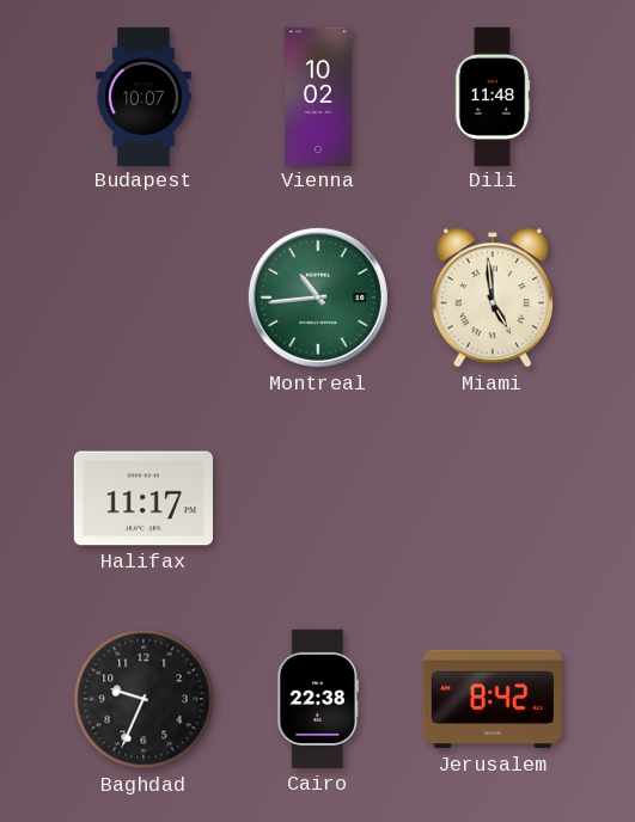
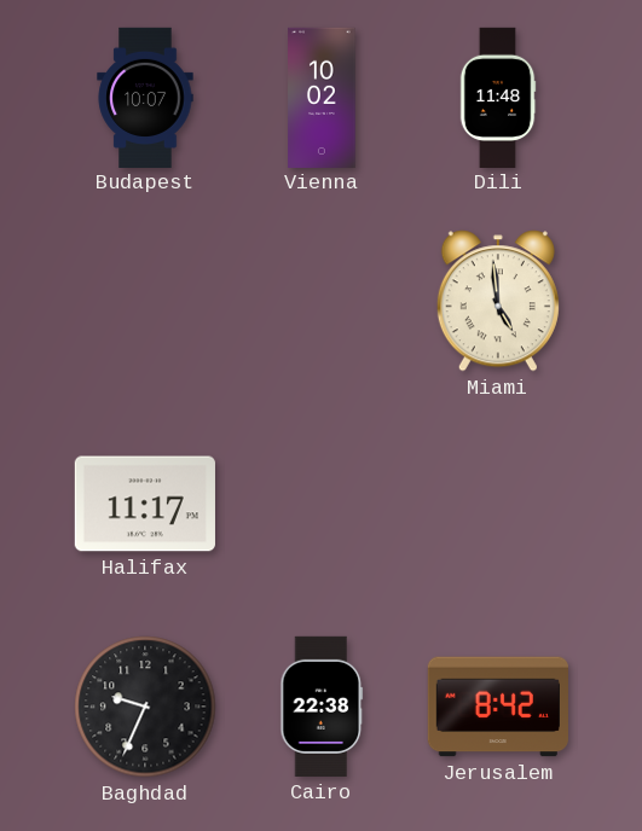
Montreal: 10:44 -> none
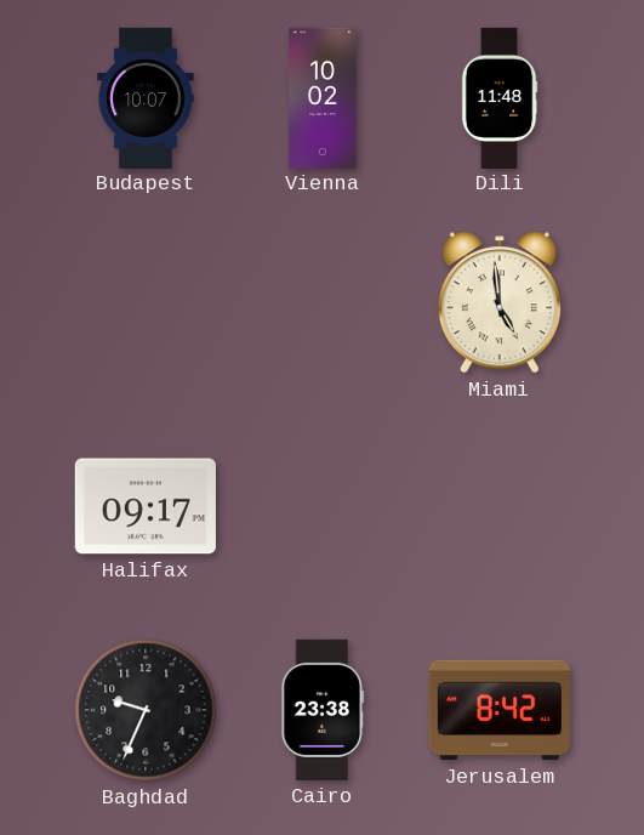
Halifax: 11:17 -> 09:17
Cairo: 22:38 -> 23:38
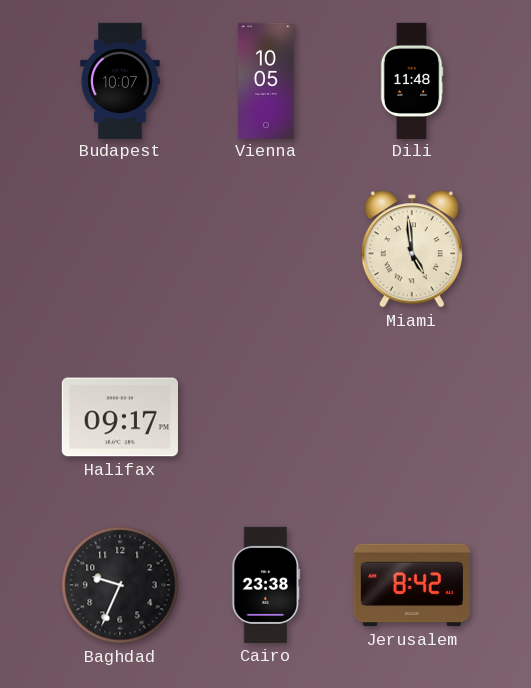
Vienna: 10:02 -> 10:05
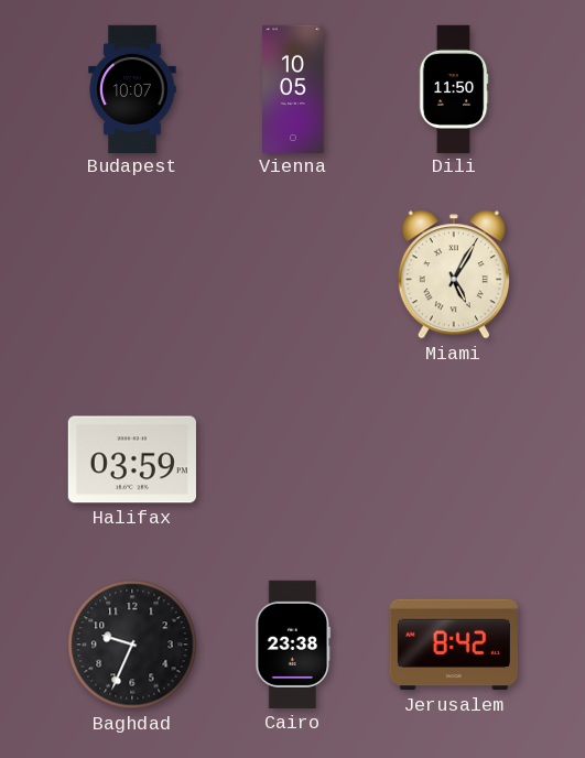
Dili: 11:48 -> 11:50
Miami: 4:59 -> 5:05
Halifax: 09:17 -> 03:59
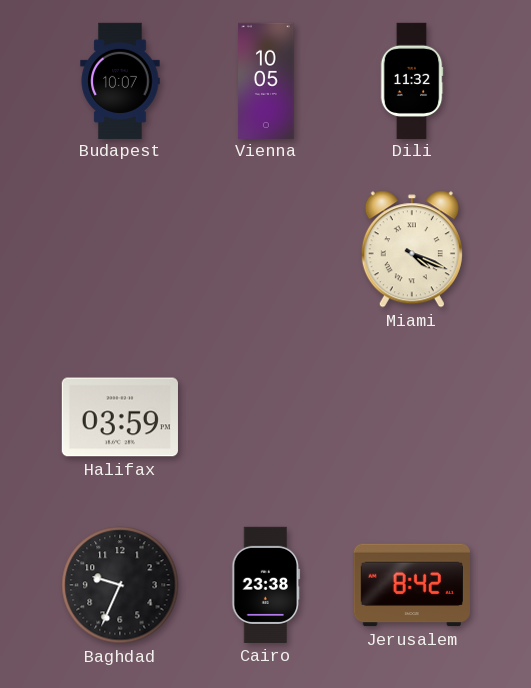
Dili: 11:50 -> 11:32
Miami: 5:05 -> 4:19
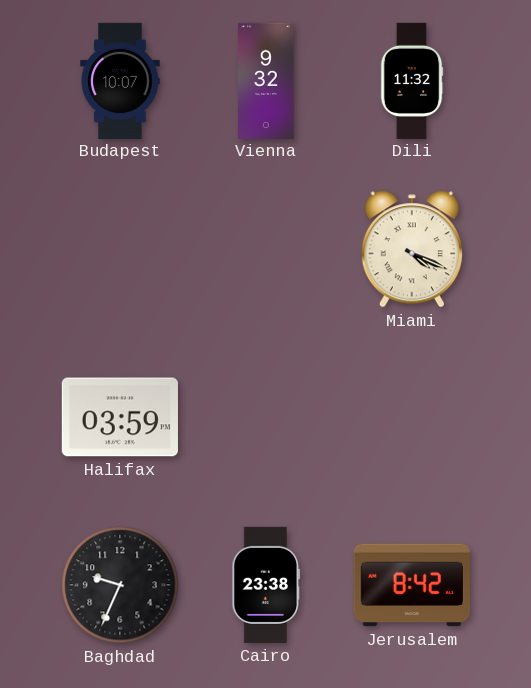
Vienna: 10:05 -> 9:32
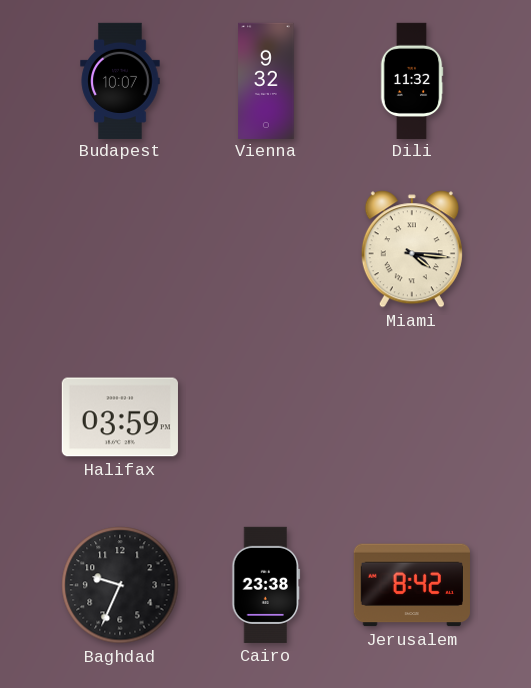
Miami: 4:19 -> 4:16
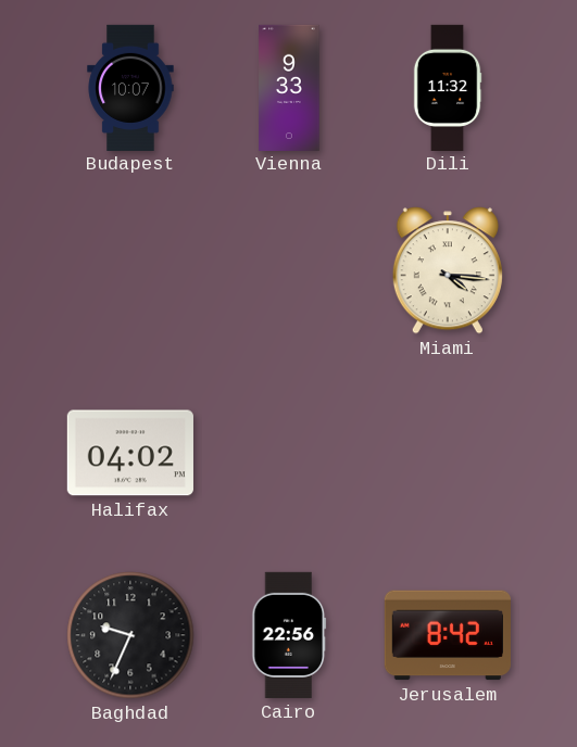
Vienna: 9:32 -> 9:33
Halifax: 03:59 -> 04:02
Cairo: 23:38 -> 22:56
